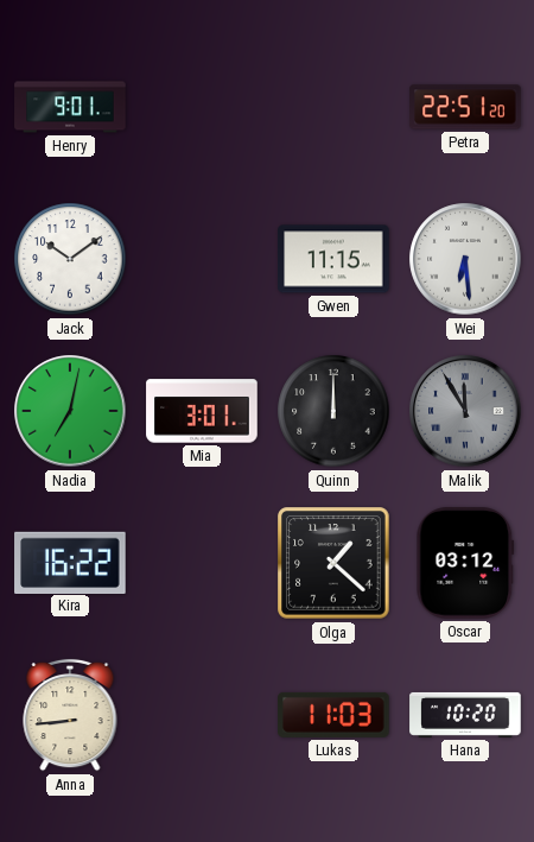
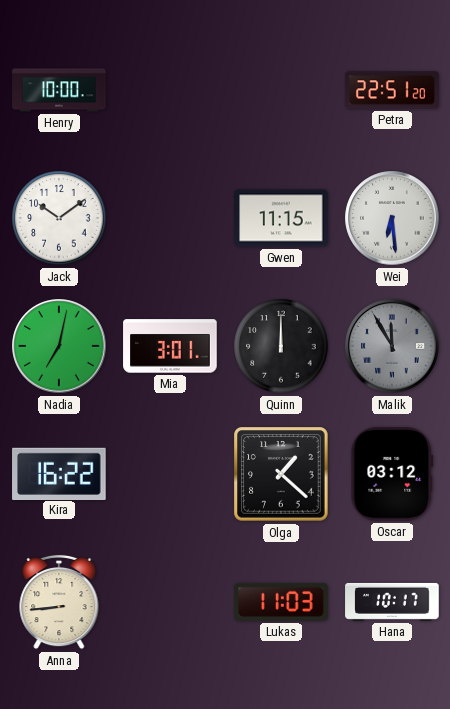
Henry: 9:01 -> 10:00
Hana: 10:20 -> 10:17
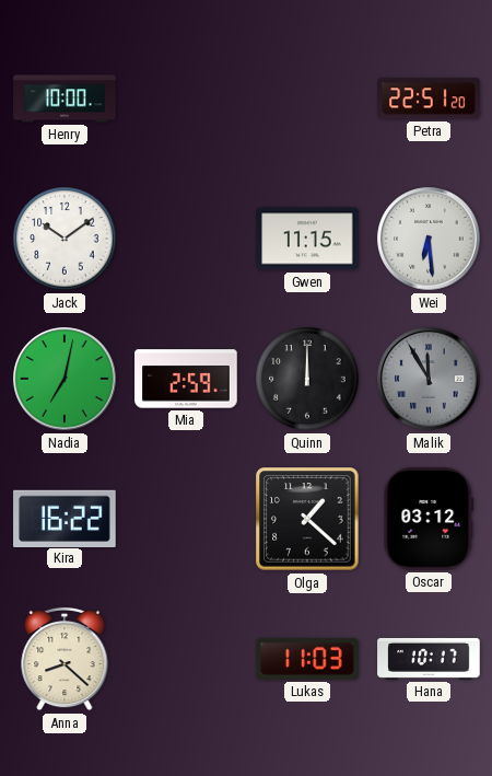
Mia: 3:01 -> 2:59
Anna: 8:44 -> 8:22
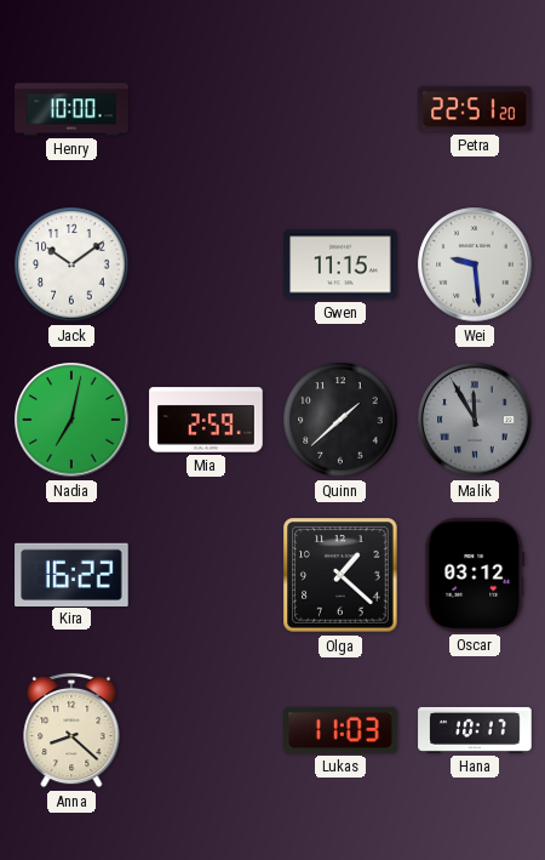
Wei: 6:29 -> 9:29
Quinn: 12:00 -> 1:38
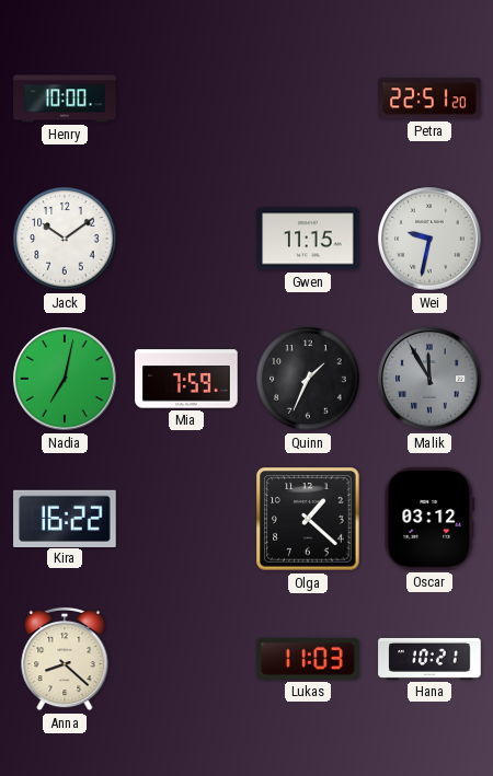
Wei: 9:29 -> 9:32
Mia: 2:59 -> 7:59
Quinn: 1:38 -> 1:34
Hana: 10:17 -> 10:21
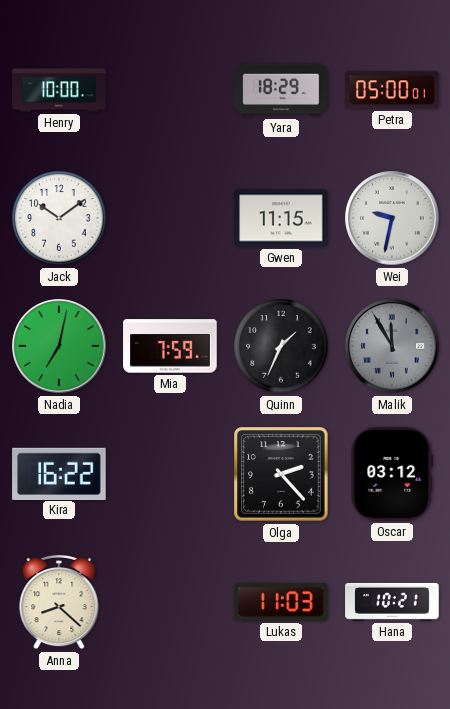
Yara: none -> 18:29
Petra: 22:51 -> 05:00
Olga: 1:22 -> 2:23
